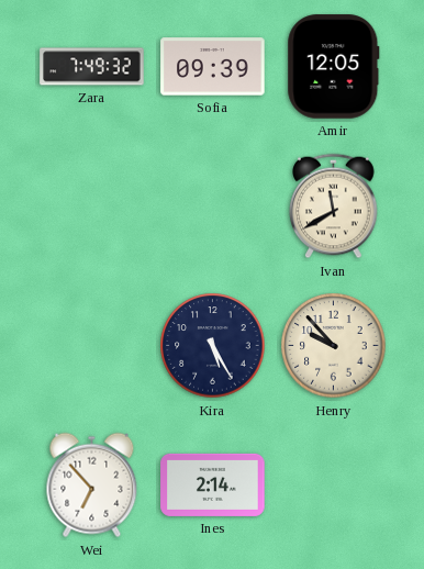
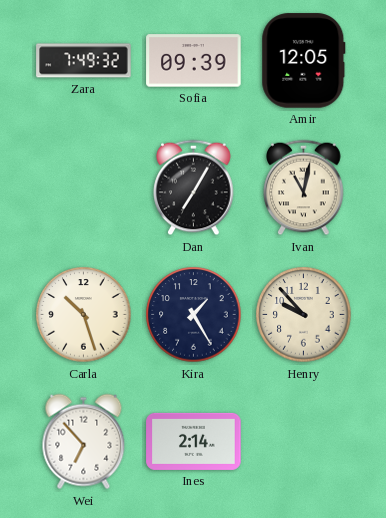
Dan: none -> 7:05
Ivan: 11:40 -> 11:02
Carla: none -> 10:27
Kira: 5:25 -> 1:25
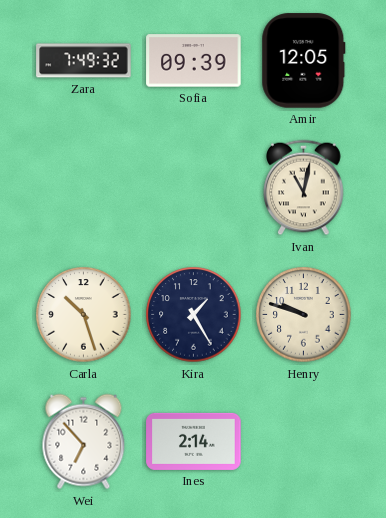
Dan: 7:05 -> none
Henry: 9:53 -> 9:48
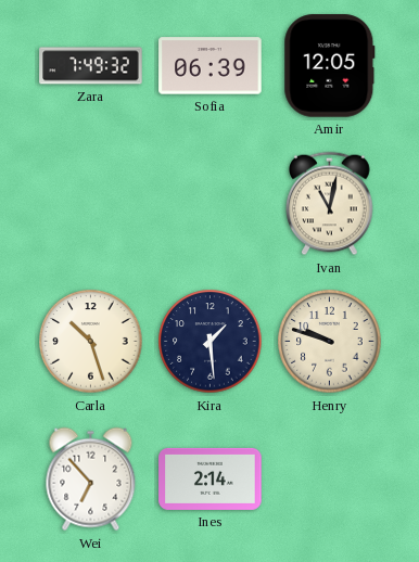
Sofia: 09:39 -> 06:39
Kira: 1:25 -> 1:29
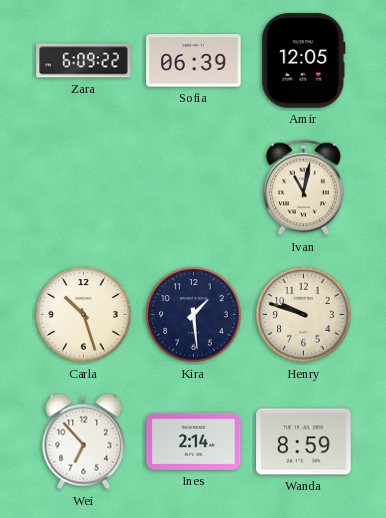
Zara: 7:49 -> 6:09
Wanda: none -> 8:59
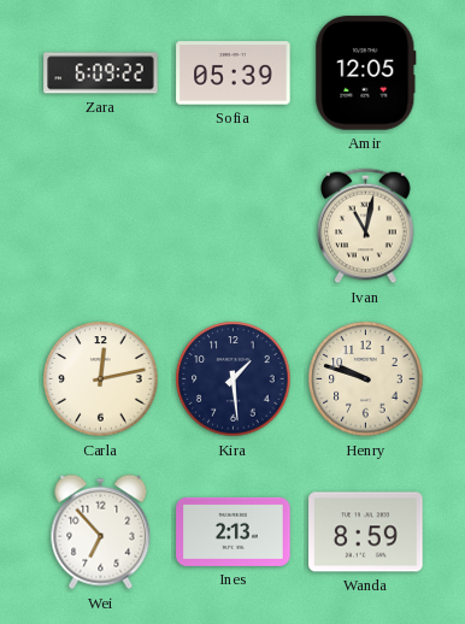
Sofia: 06:39 -> 05:39
Carla: 10:27 -> 12:13
Ines: 2:14 -> 2:13
